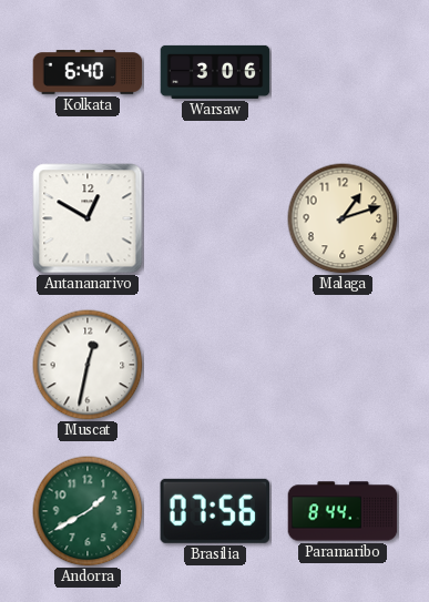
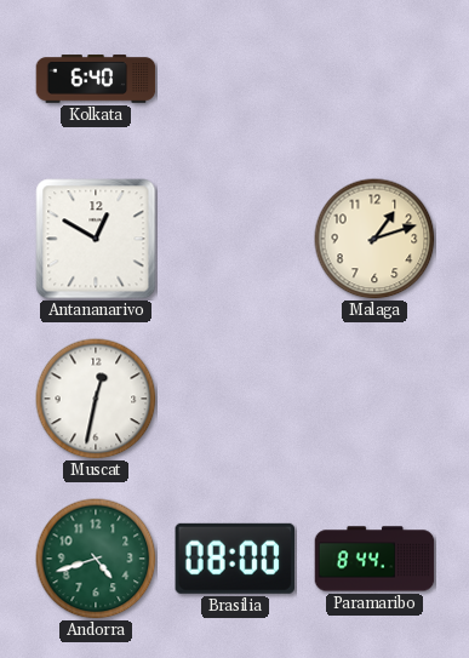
Warsaw: 3:06 -> none
Andorra: 1:40 -> 4:42
Brasilia: 07:56 -> 08:00
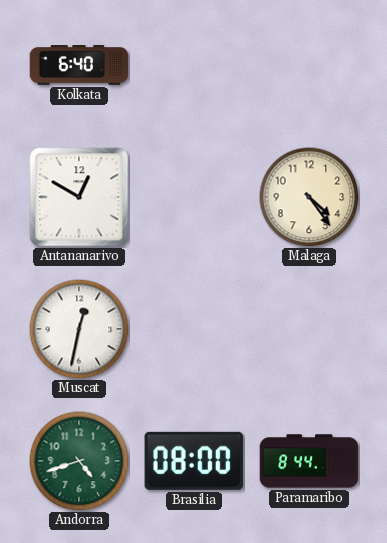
Malaga: 1:12 -> 4:24
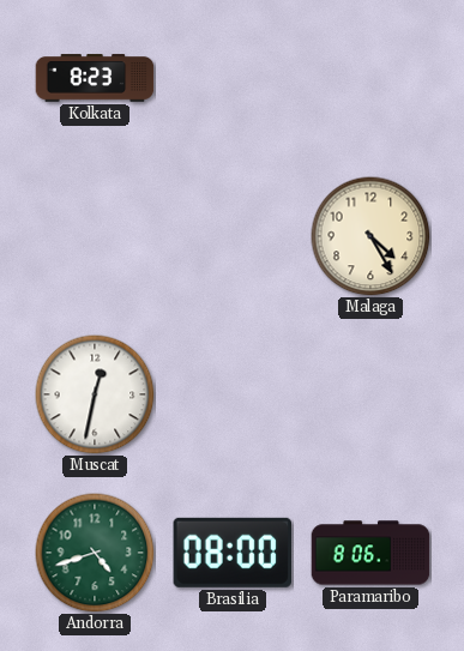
Kolkata: 6:40 -> 8:23
Antananarivo: 12:50 -> none
Malaga: 4:24 -> 4:25
Paramaribo: 8:44 -> 8:06
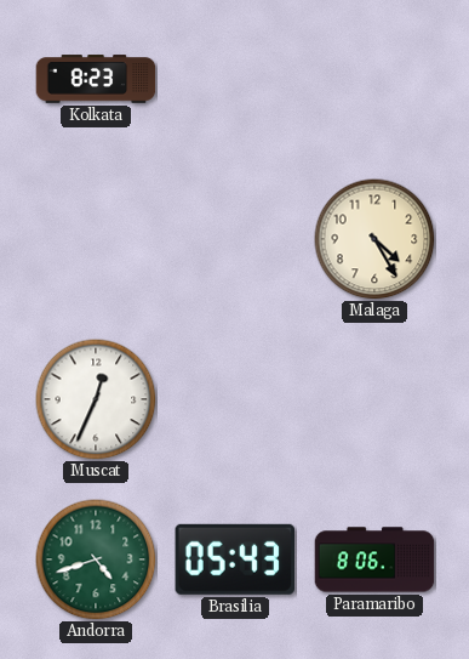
Muscat: 12:32 -> 12:34
Brasilia: 08:00 -> 05:43
